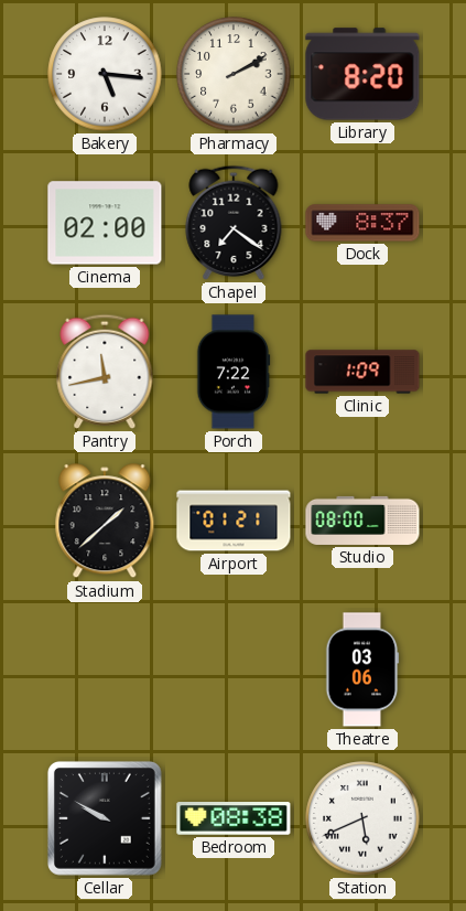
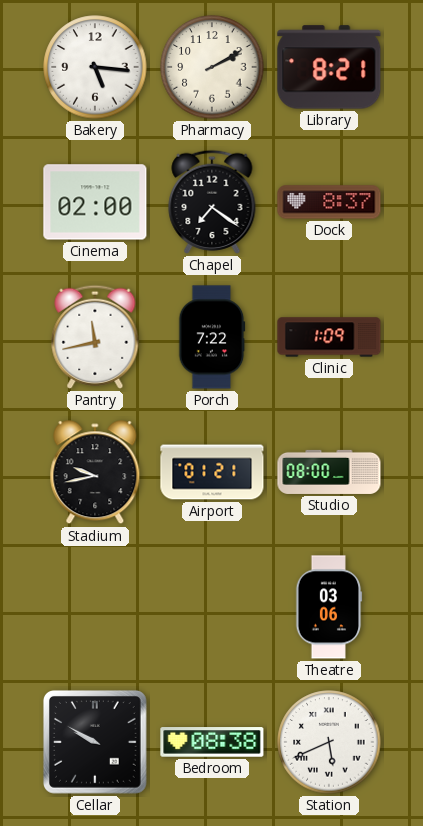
Library: 8:20 -> 8:21
Stadium: 1:38 -> 9:43
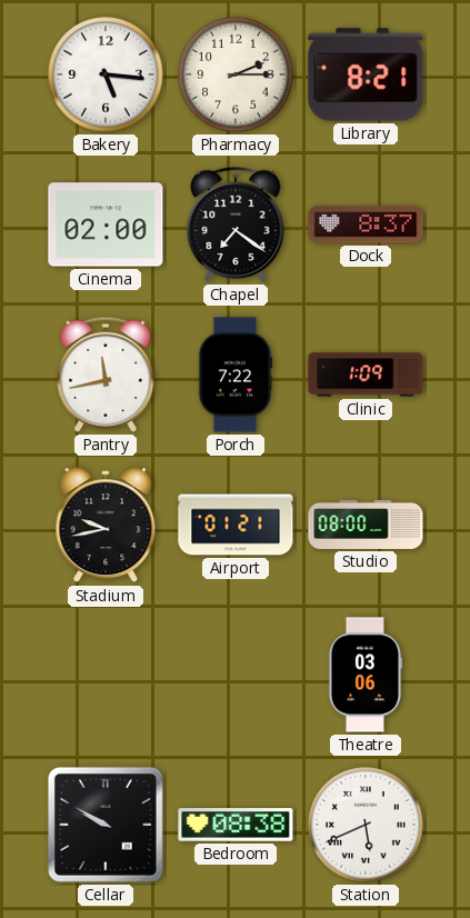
Pharmacy: 2:10 -> 2:15
